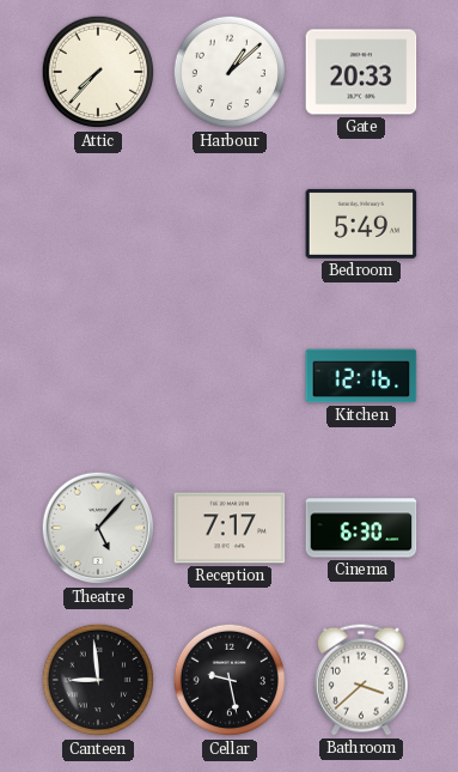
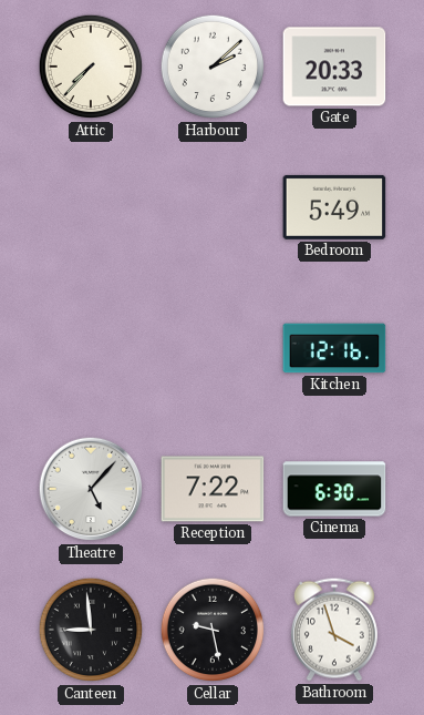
Harbour: 1:08 -> 2:08
Reception: 7:17 -> 7:22
Bathroom: 3:38 -> 3:57
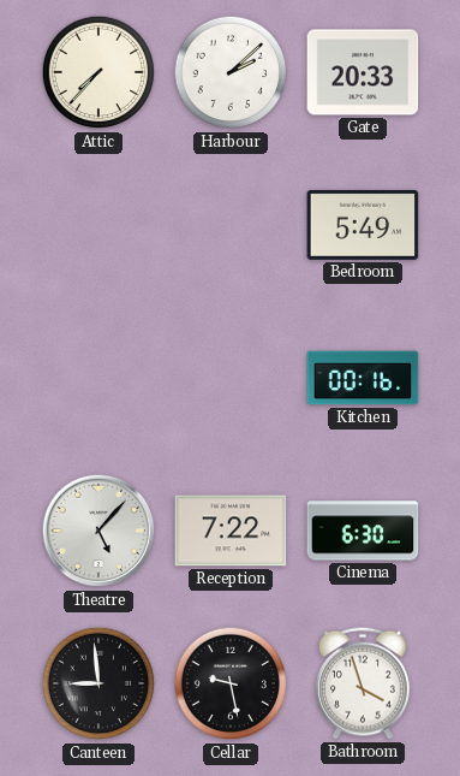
Kitchen: 12:16 -> 00:16
